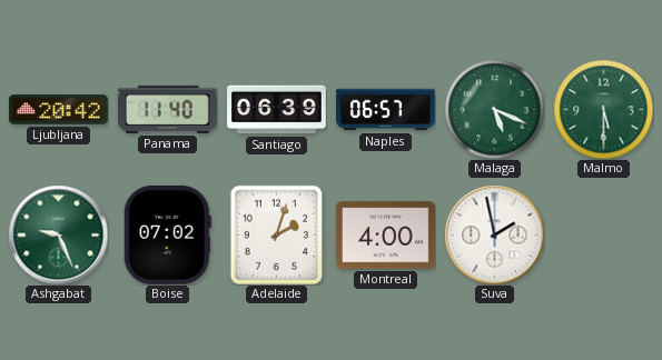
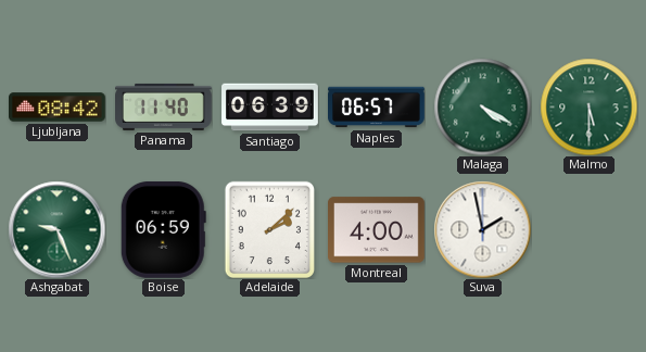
Ljubljana: 20:42 -> 08:42
Malaga: 5:19 -> 4:20
Boise: 07:02 -> 06:59
Adelaide: 2:03 -> 2:08
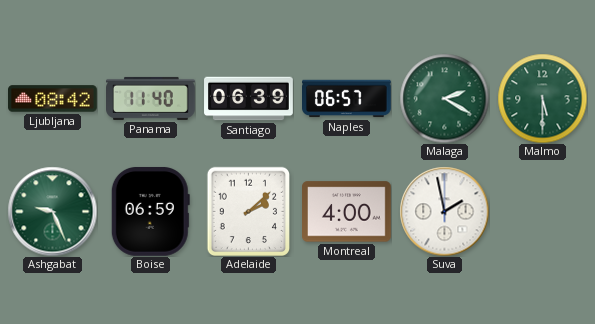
Malaga: 4:20 -> 2:20
